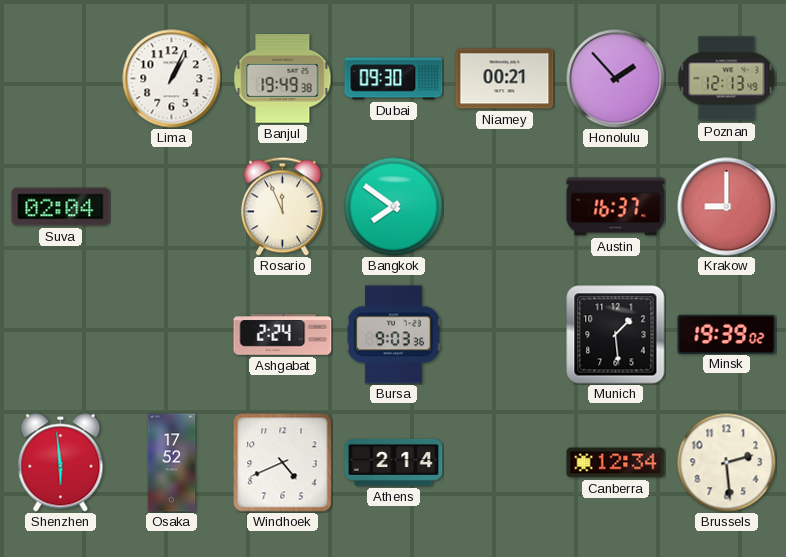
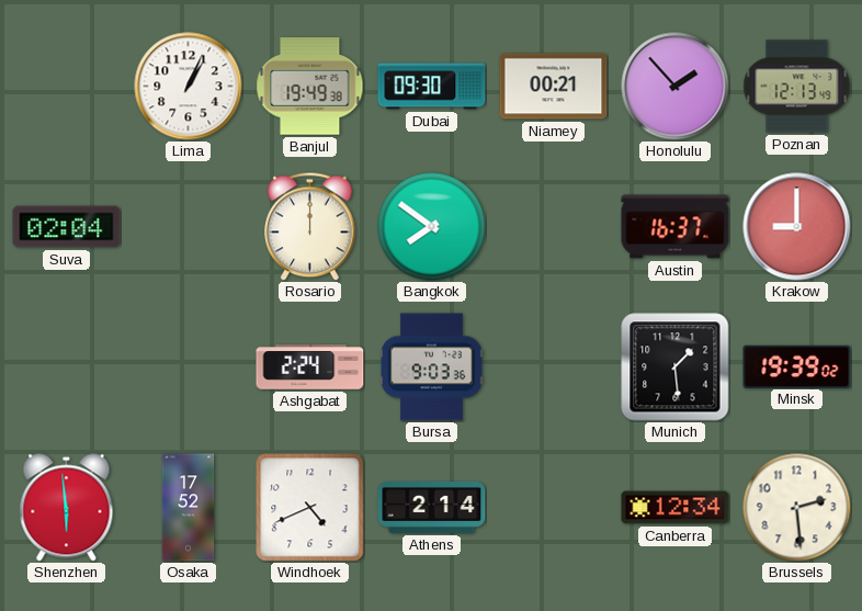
Rosario: 11:56 -> 12:00
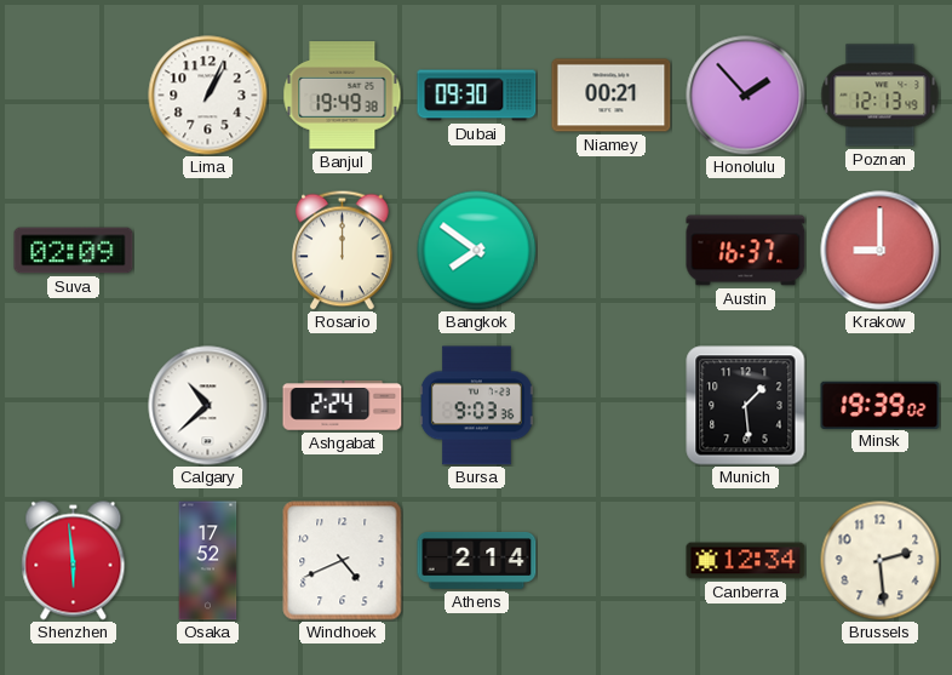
Suva: 02:04 -> 02:09
Calgary: none -> 10:38
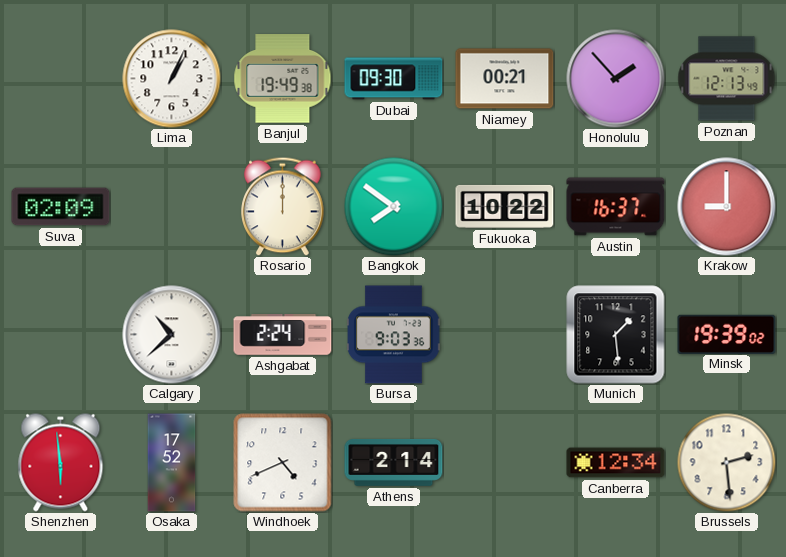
Fukuoka: none -> 10:22
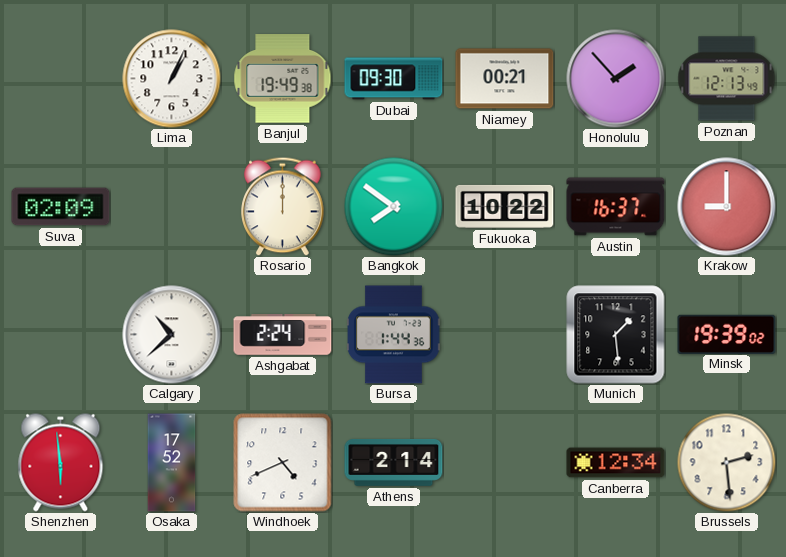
Bursa: 9:03 -> 1:44
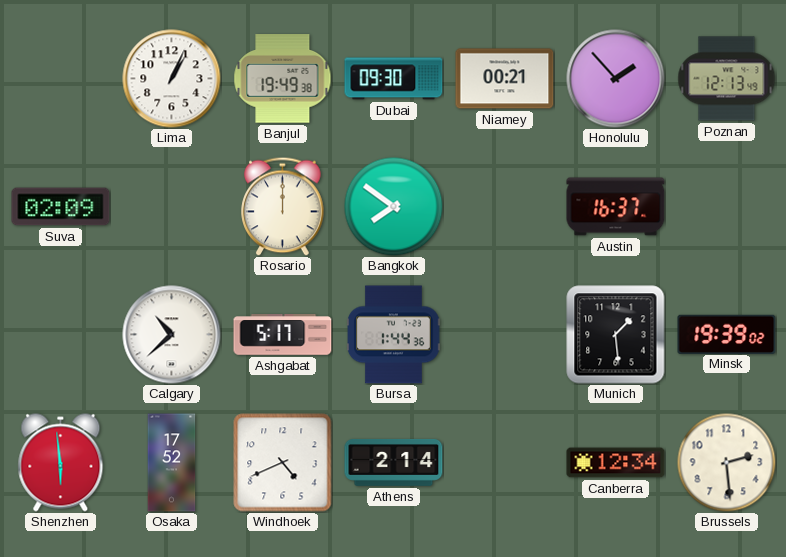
Fukuoka: 10:22 -> none
Krakow: 9:00 -> none
Ashgabat: 2:24 -> 5:17
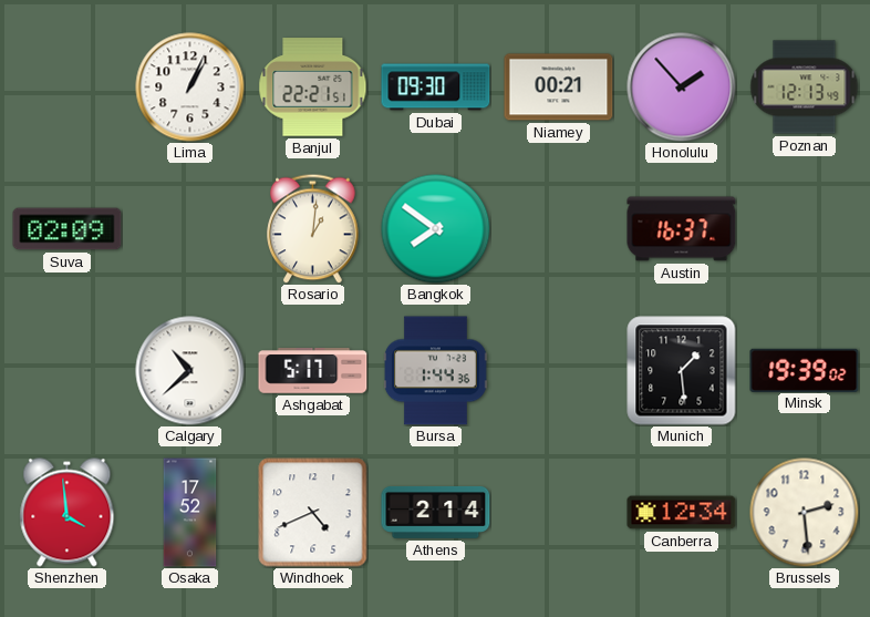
Banjul: 19:49 -> 22:21
Rosario: 12:00 -> 1:01
Shenzhen: 5:59 -> 3:59
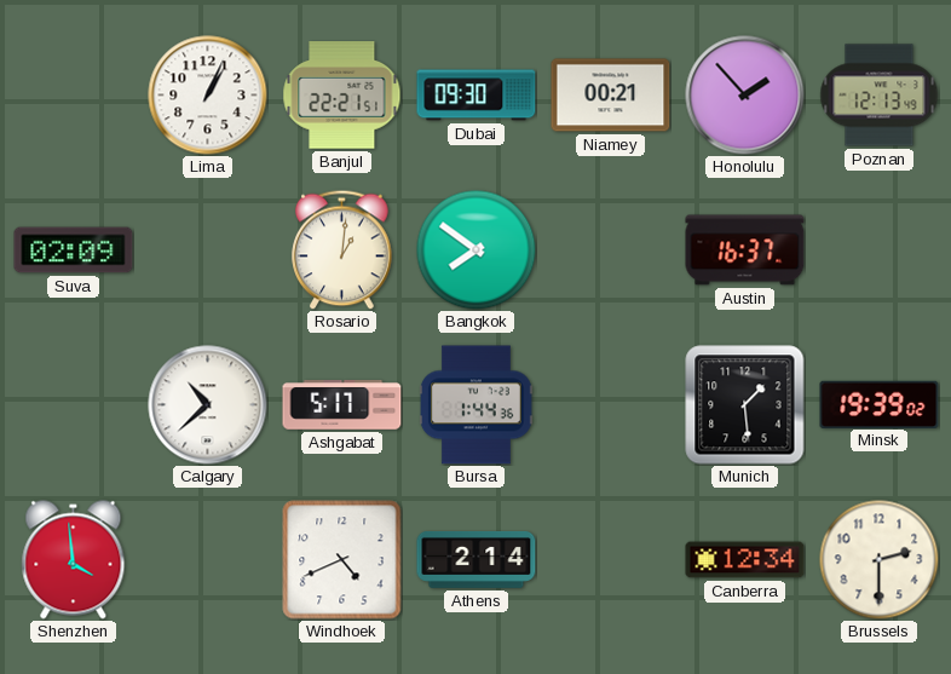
Osaka: 17:52 -> none
Brussels: 2:29 -> 2:30
